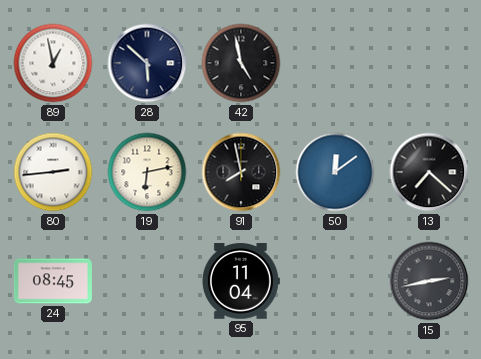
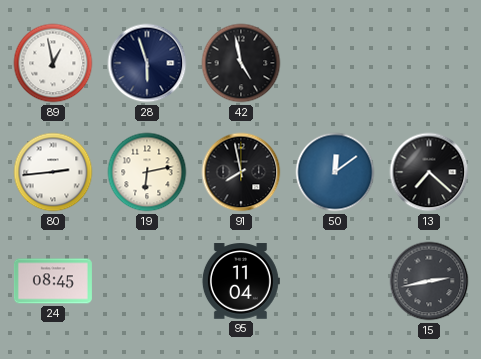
28: 5:52 -> 5:57
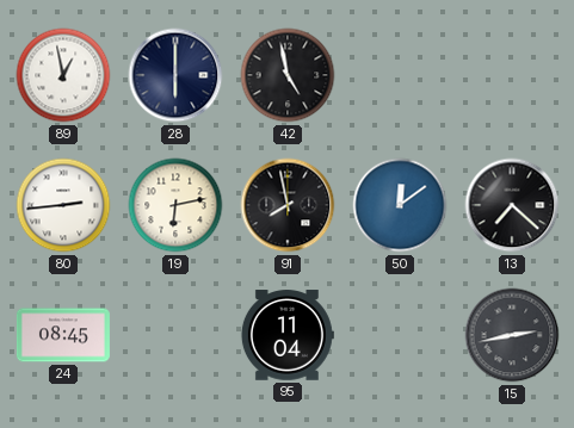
28: 5:57 -> 6:00
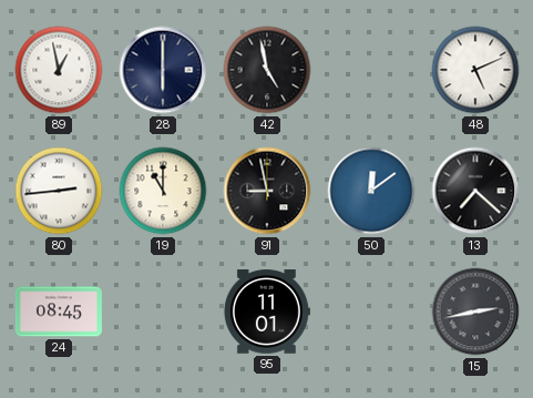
48: none -> 5:11
19: 6:13 -> 11:00
91: 7:58 -> 8:58
95: 11:04 -> 11:01
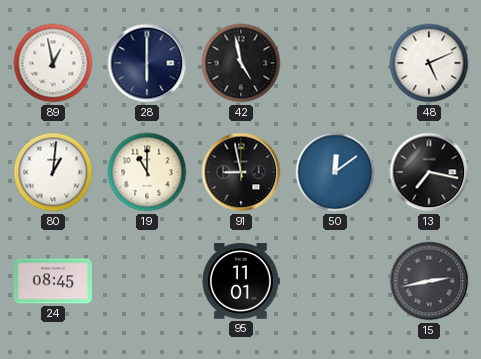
80: 2:44 -> 1:01
13: 7:22 -> 7:17
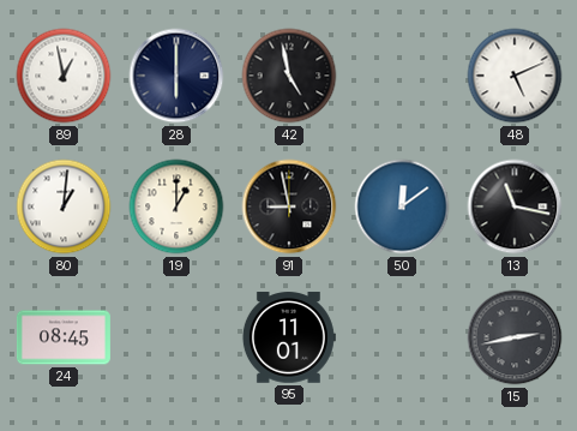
19: 11:00 -> 1:00
13: 7:17 -> 11:17
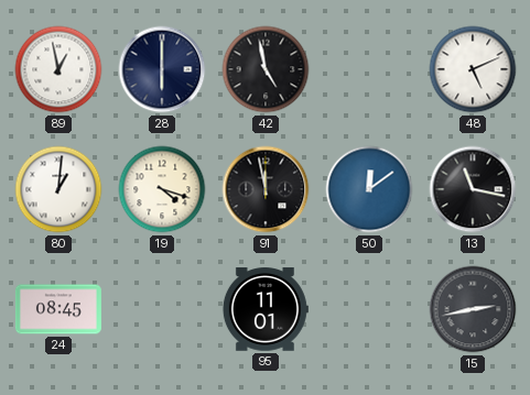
19: 1:00 -> 4:18
91: 8:58 -> 11:58
